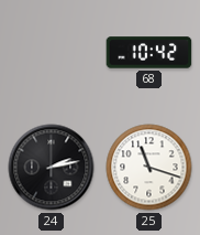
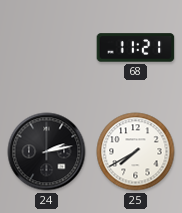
68: 10:42 -> 11:21
25: 11:18 -> 7:40
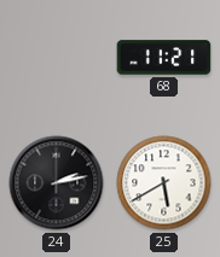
25: 7:40 -> 5:40
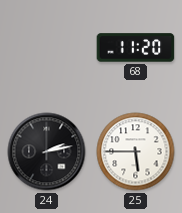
68: 11:21 -> 11:20
25: 5:40 -> 5:45
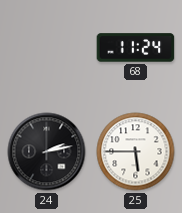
68: 11:20 -> 11:24
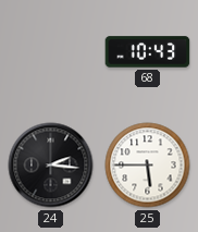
68: 11:24 -> 10:43
24: 2:13 -> 2:16
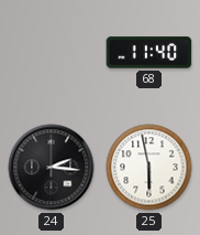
68: 10:43 -> 11:40
25: 5:45 -> 5:58
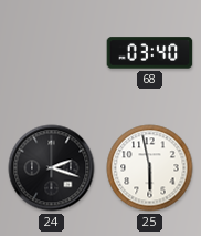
68: 11:40 -> 03:40
24: 2:16 -> 2:18
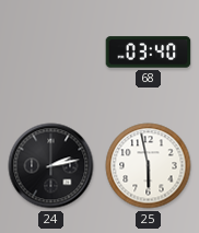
24: 2:18 -> 2:13
